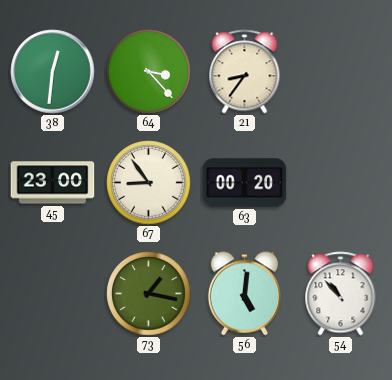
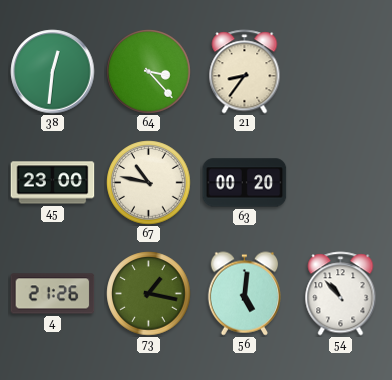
67: 8:54 -> 10:47
4: none -> 21:26
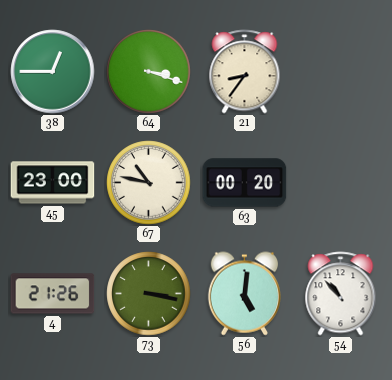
38: 12:31 -> 12:45
64: 3:23 -> 3:18
73: 1:17 -> 3:17
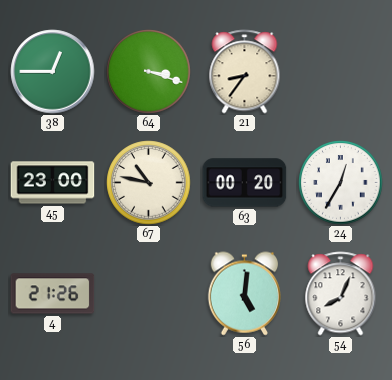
24: none -> 12:35
73: 3:17 -> none
54: 10:53 -> 8:04
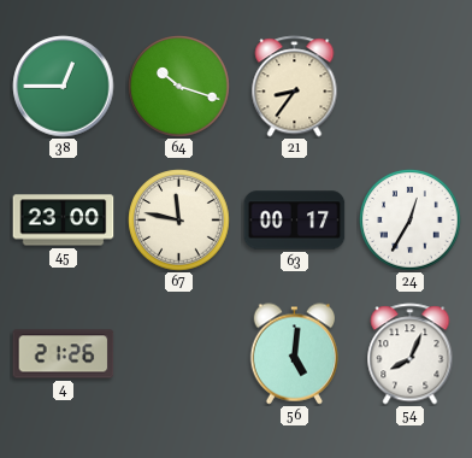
64: 3:18 -> 10:18
67: 10:47 -> 11:47
63: 00:20 -> 00:17
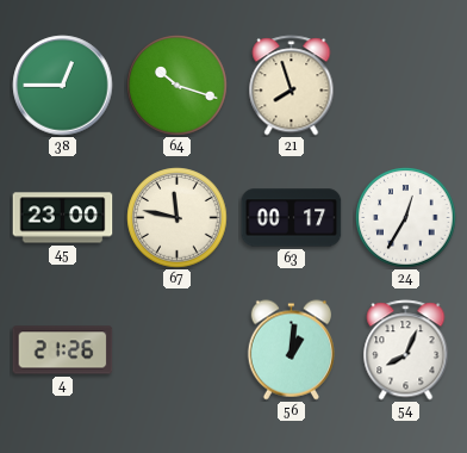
21: 8:36 -> 7:57
56: 5:01 -> 1:01
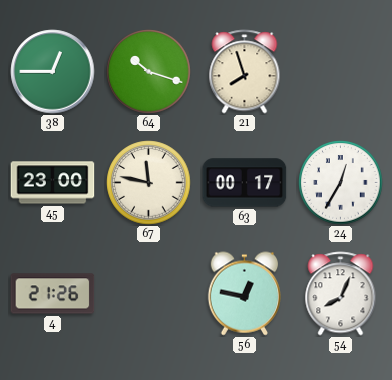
56: 1:01 -> 12:47
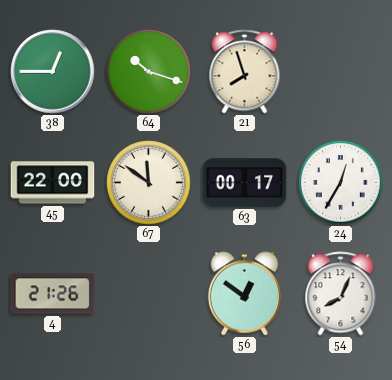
45: 23:00 -> 22:00
67: 11:47 -> 11:51
56: 12:47 -> 12:51
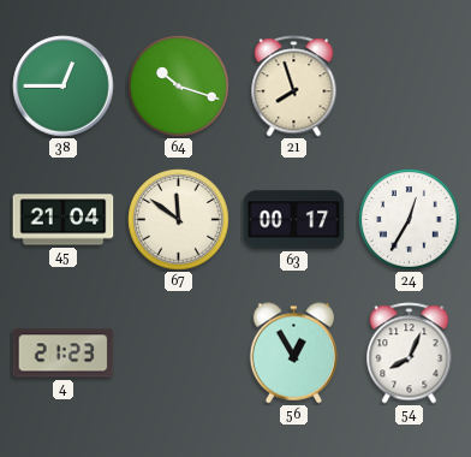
45: 22:00 -> 21:04
4: 21:26 -> 21:23
56: 12:51 -> 12:55
